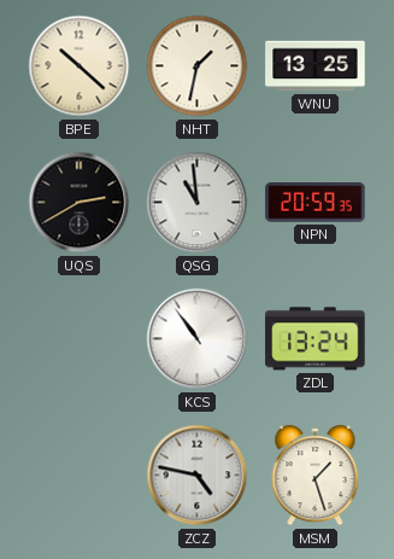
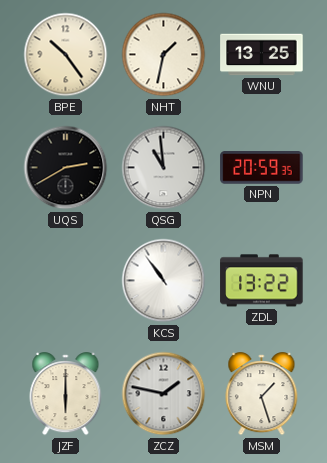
BPE: 10:22 -> 10:24
ZDL: 13:24 -> 13:22
JZF: none -> 6:00
ZCZ: 4:47 -> 1:47
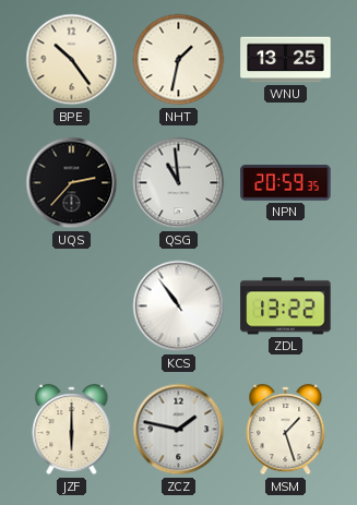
UQS: 2:40 -> 2:37
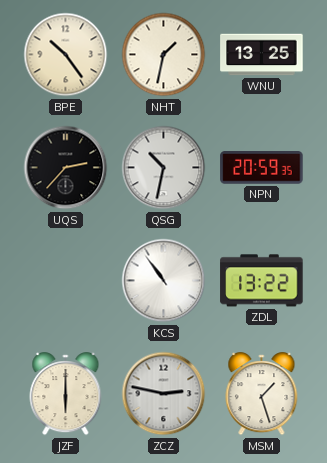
QSG: 10:59 -> 10:32
ZCZ: 1:47 -> 2:47
